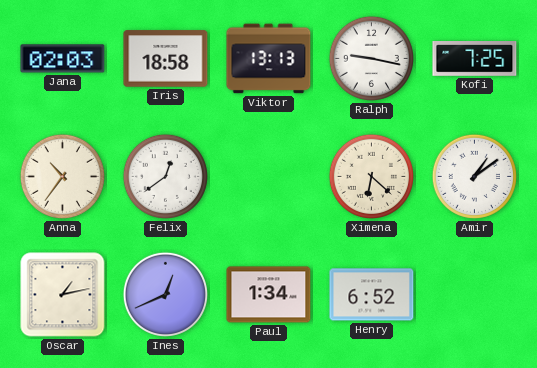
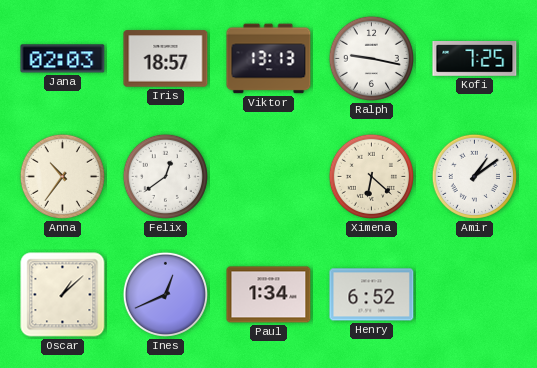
Iris: 18:58 -> 18:57
Oscar: 1:13 -> 1:08
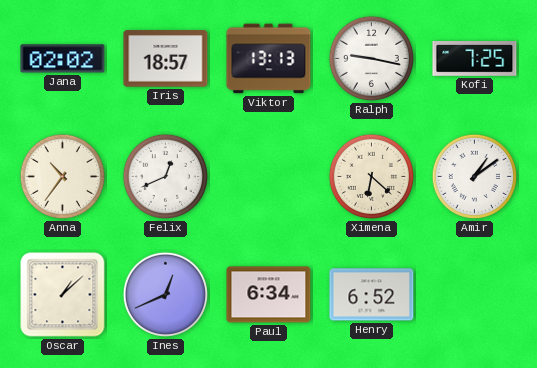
Jana: 02:03 -> 02:02
Felix: 12:39 -> 12:41
Paul: 1:34 -> 6:34
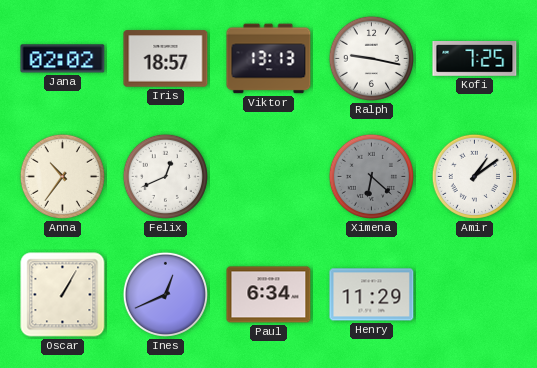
Ximena dial: cream -> grey
Oscar: 1:08 -> 1:05
Henry: 6:52 -> 11:29
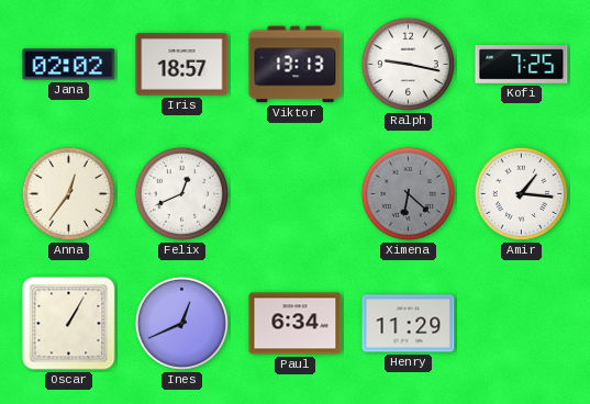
Anna: 10:36 -> 12:36
Amir: 1:09 -> 1:16
